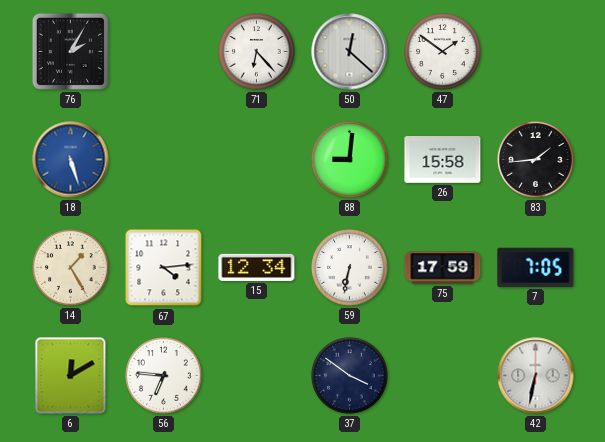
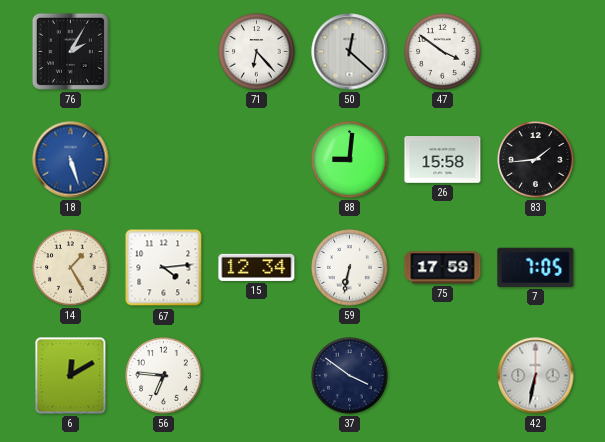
47: 1:51 -> 3:51
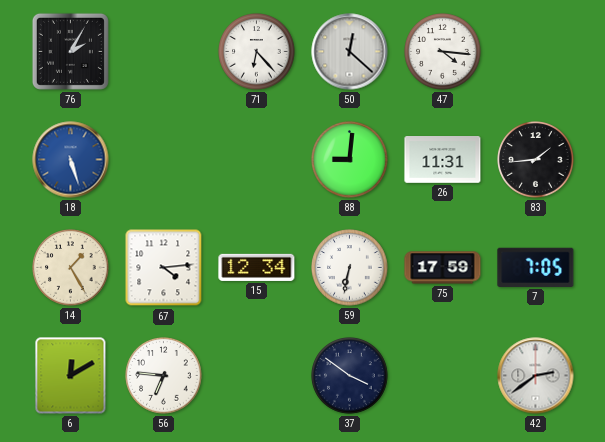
47: 3:51 -> 4:16
26: 15:58 -> 11:31
42: 6:32 -> 2:39
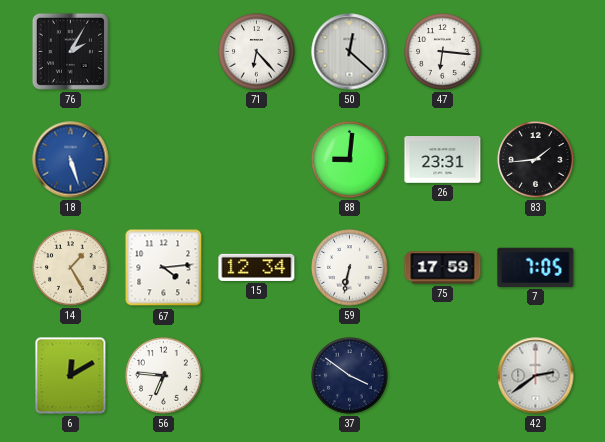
47: 4:16 -> 6:16
26: 11:31 -> 23:31
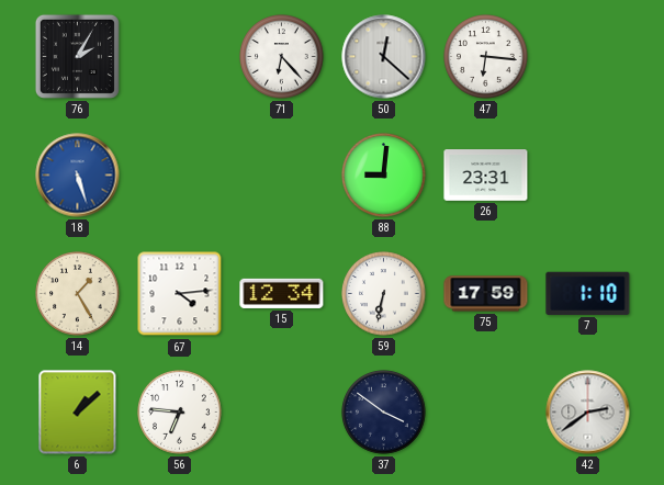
83: 1:44 -> none
7: 7:05 -> 1:10
6: 12:10 -> 1:08
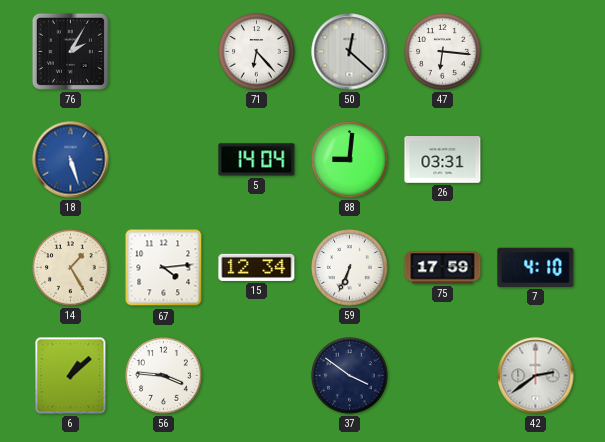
5: none -> 14:04
26: 23:31 -> 03:31
59: 6:32 -> 6:34
7: 1:10 -> 4:10
56: 6:46 -> 3:46
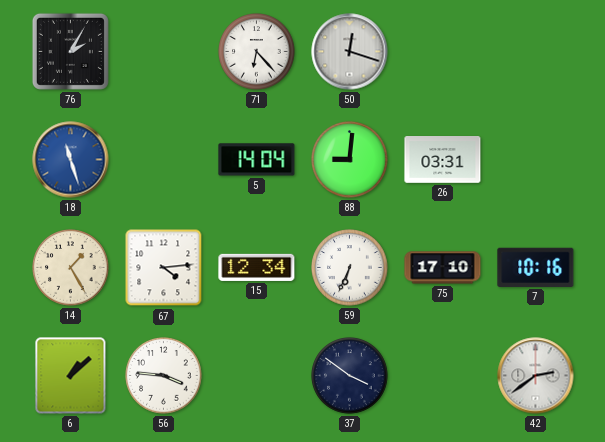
50: 12:22 -> 12:18
47: 6:16 -> none
18: 5:27 -> 11:27
75: 17:59 -> 17:10
7: 4:10 -> 10:16
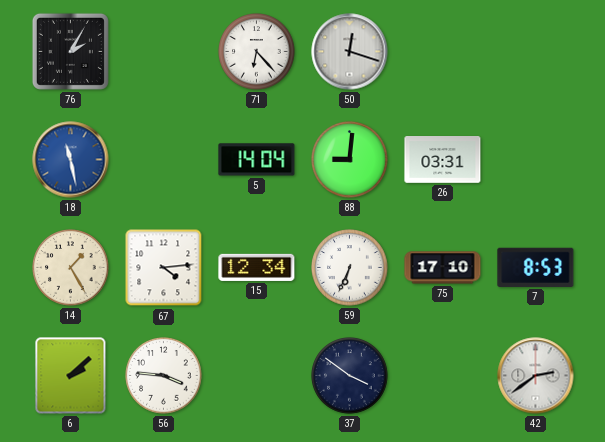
18: 11:27 -> 11:28
7: 10:16 -> 8:53
6: 1:08 -> 2:08
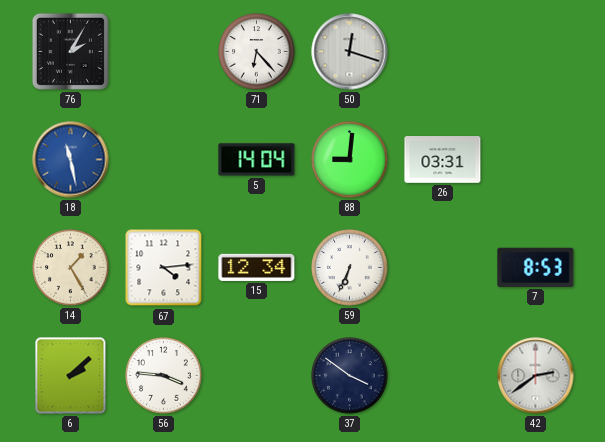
75: 17:10 -> none
